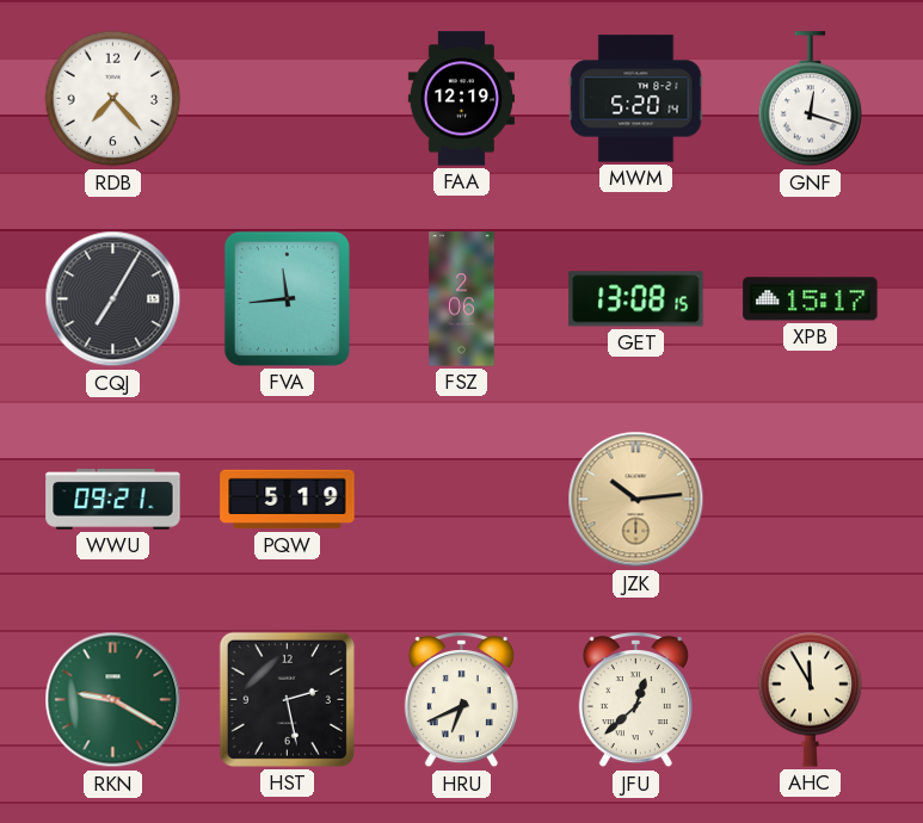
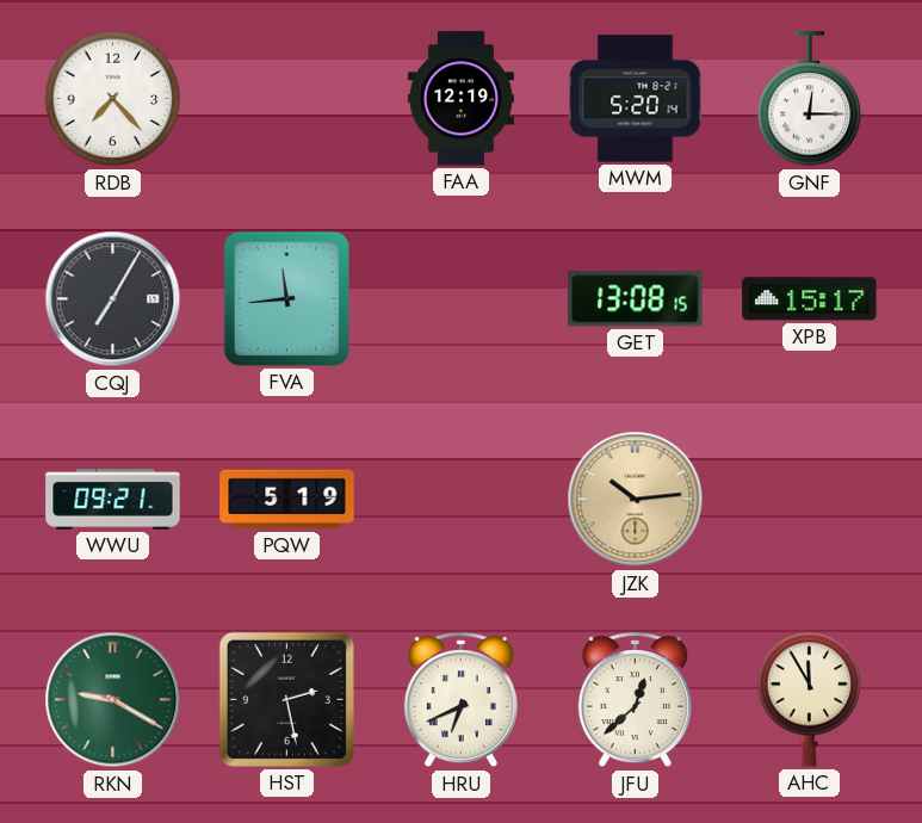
GNF: 12:18 -> 12:15
FSZ: 2:06 -> none
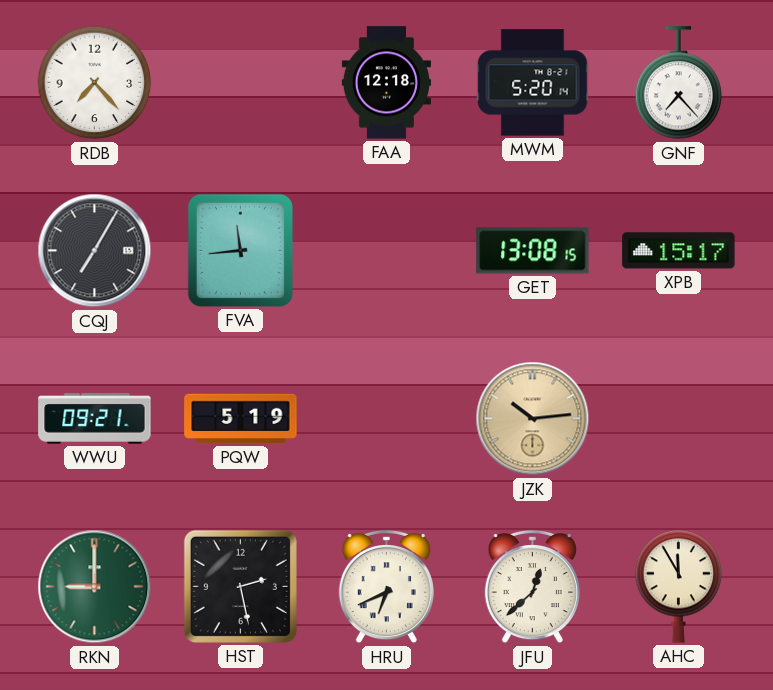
FAA: 12:19 -> 12:18
GNF: 12:15 -> 7:23
RKN: 9:20 -> 9:00
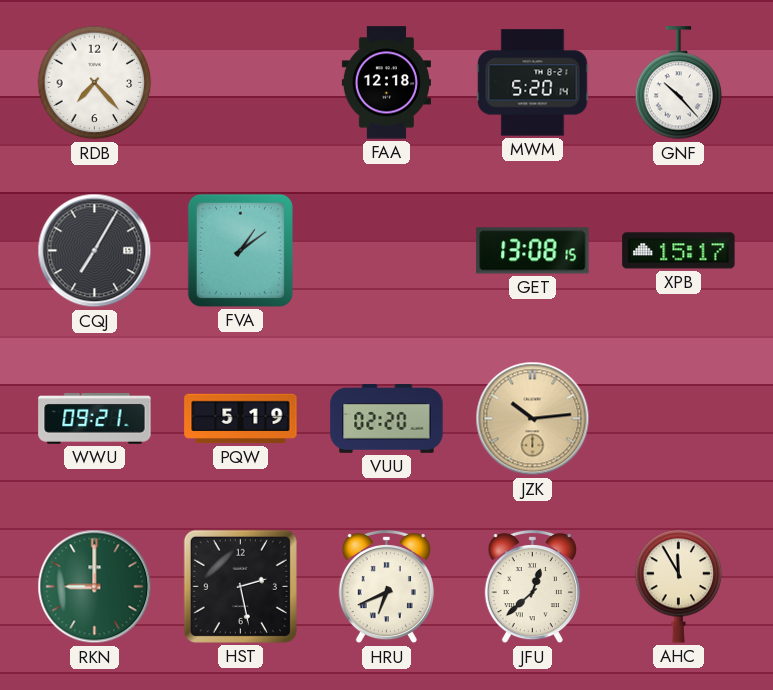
GNF: 7:23 -> 10:23
FVA: 11:44 -> 1:09
VUU: none -> 02:20
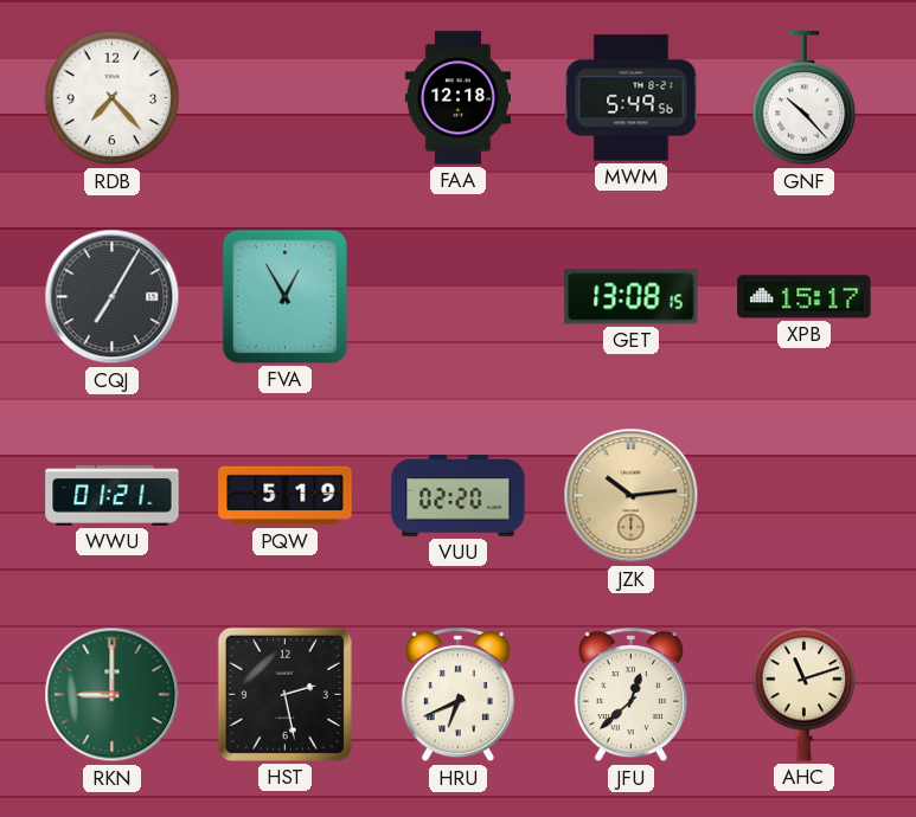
MWM: 5:20 -> 5:49
FVA: 1:09 -> 12:55
WWU: 09:21 -> 01:21
AHC: 11:55 -> 11:12
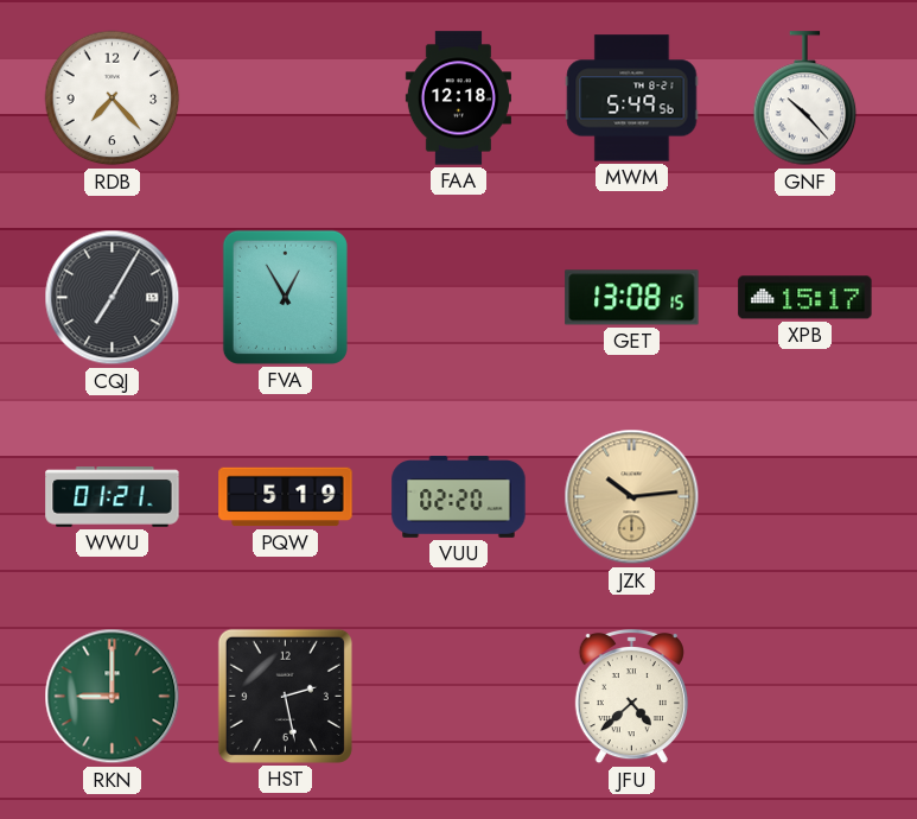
HRU: 6:41 -> none
JFU: 12:38 -> 4:38
AHC: 11:12 -> none
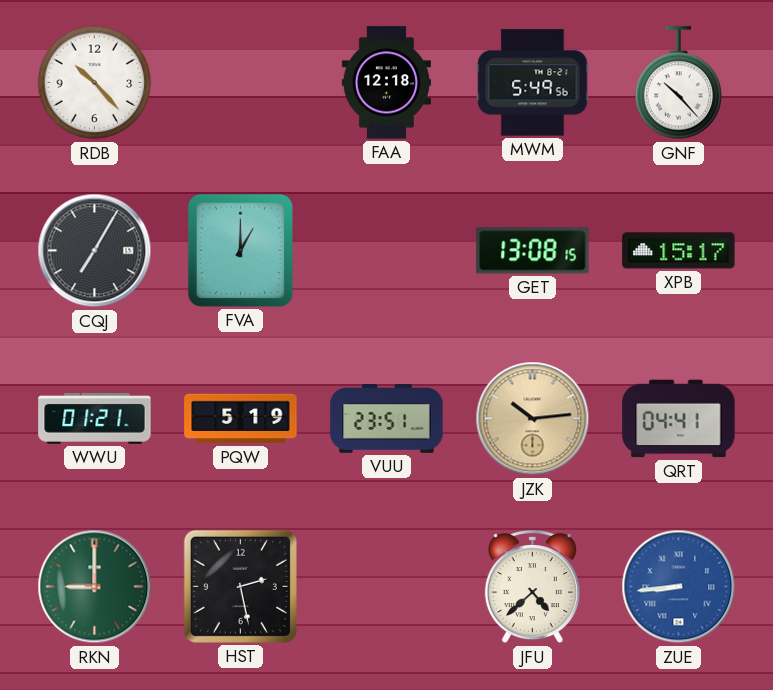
RDB: 7:23 -> 10:23
FVA: 12:55 -> 1:00
VUU: 02:20 -> 23:51
QRT: none -> 04:41
ZUE: none -> 8:44
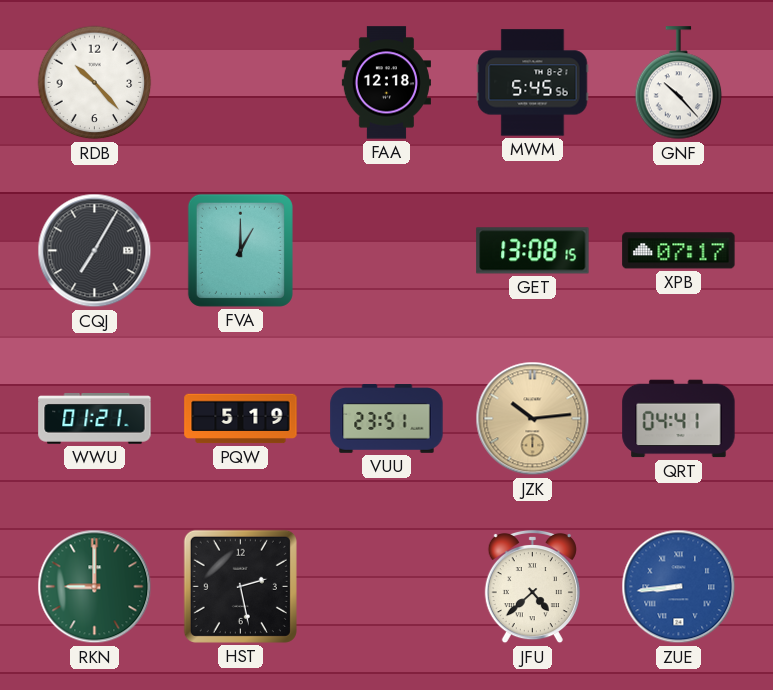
MWM: 5:49 -> 5:45
XPB: 15:17 -> 07:17
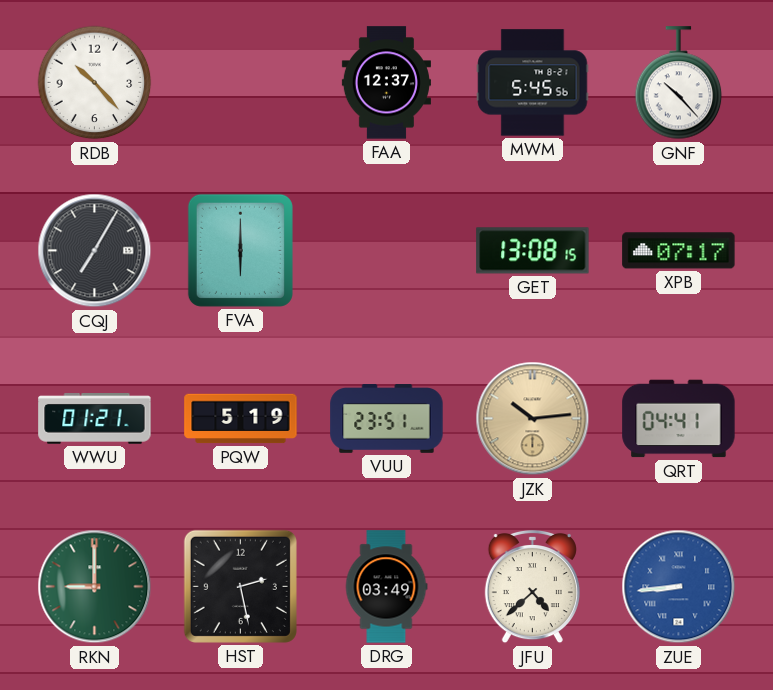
FAA: 12:18 -> 12:37
FVA: 1:00 -> 6:00
DRG: none -> 03:49
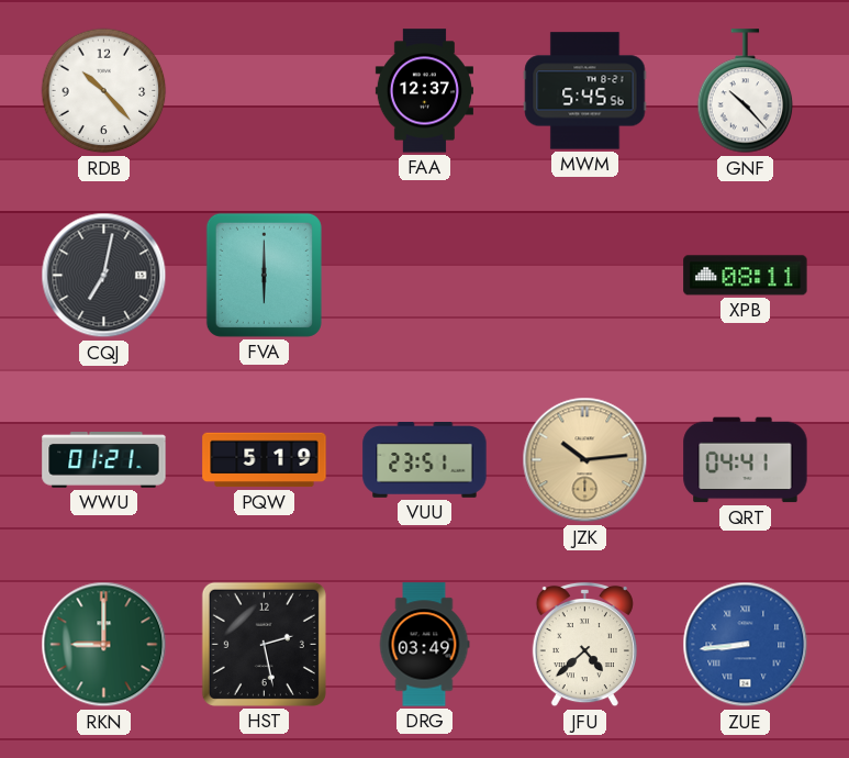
CQJ: 7:05 -> 7:02
GET: 13:08 -> none
XPB: 07:17 -> 08:11
